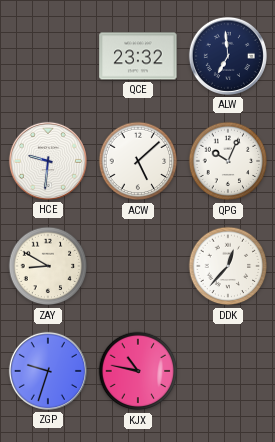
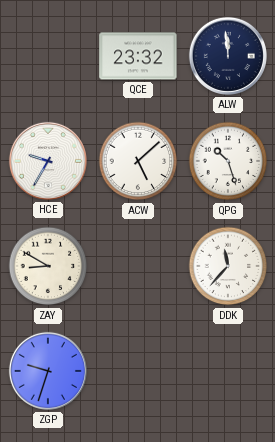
ALW: 6:59 -> 11:59
HCE: 9:31 -> 9:35
QPG: 10:04 -> 10:27
DDK: 12:37 -> 11:37
KJX: 10:47 -> none
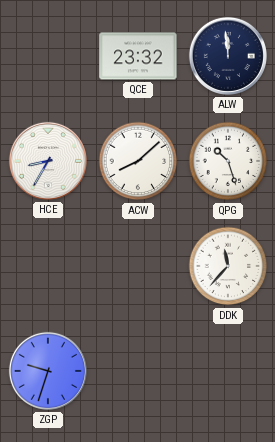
HCE: 9:35 -> 8:35
ACW: 5:08 -> 8:08
ZAY: 8:50 -> none
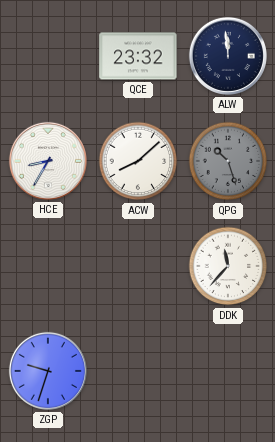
QPG dial: white -> grey
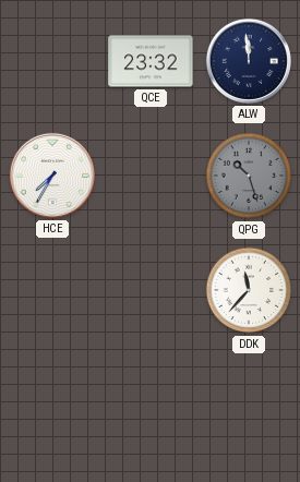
HCE: 8:35 -> 7:35
ACW: 8:08 -> none
ZGP: 9:33 -> none
